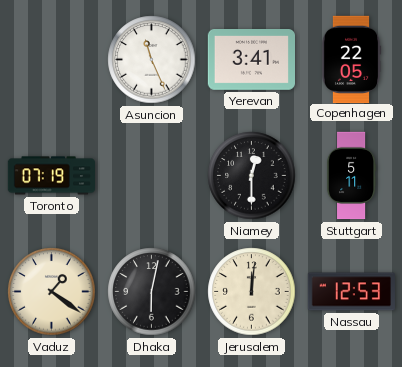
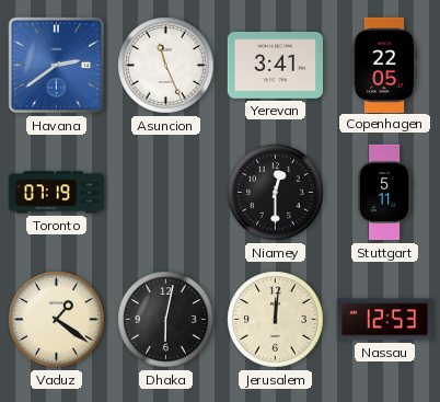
Havana: none -> 2:39
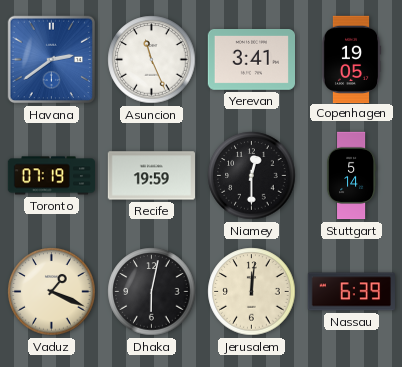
Copenhagen: 22:05 -> 19:05
Recife: none -> 19:59
Stuttgart: 5:11 -> 5:14
Vaduz: 1:21 -> 1:19
Nassau: 12:53 -> 6:39
